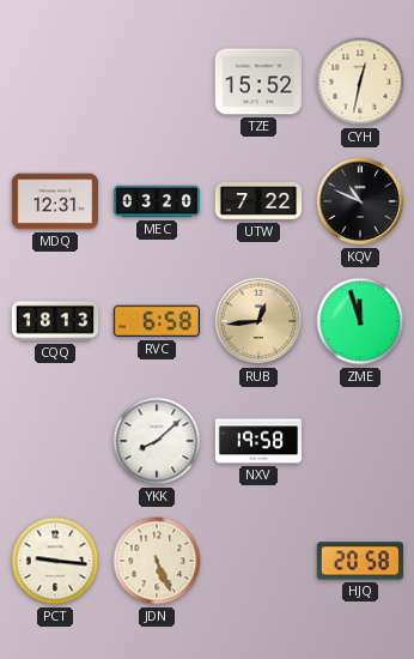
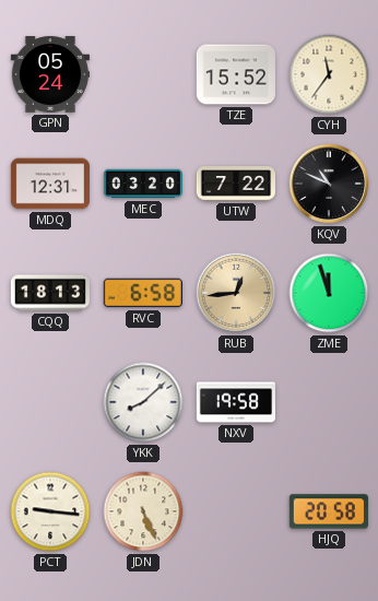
GPN: none -> 05:24
CYH: 12:32 -> 11:36
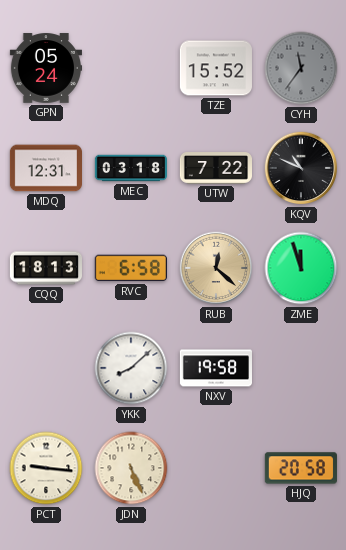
CYH dial: cream -> grey
MEC: 03:20 -> 03:18
RUB: 12:44 -> 12:22
